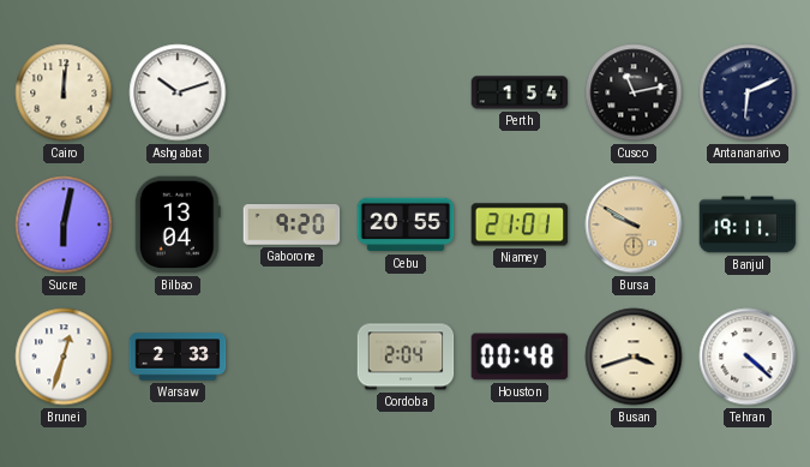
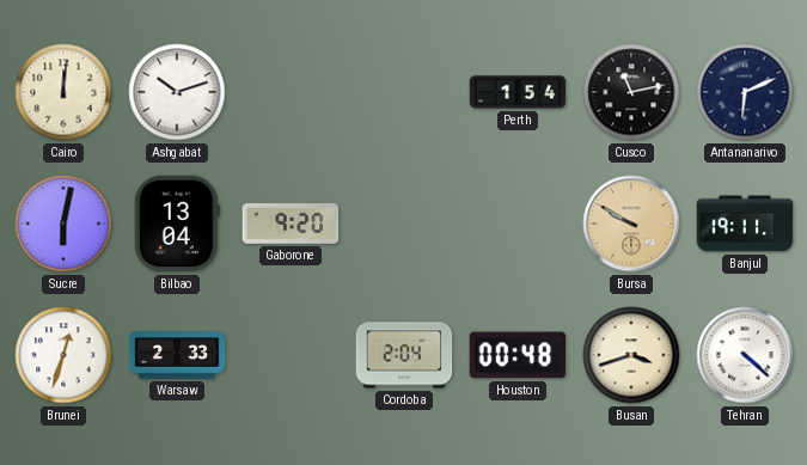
Cebu: 20:55 -> none
Niamey: 21:01 -> none
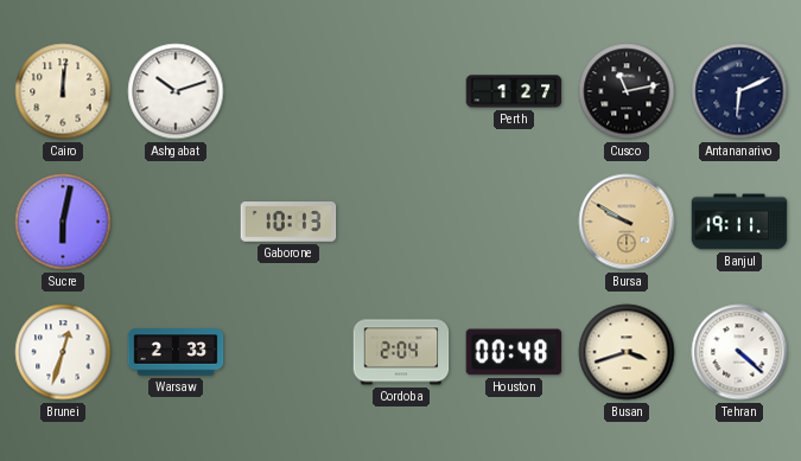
Perth: 1:54 -> 1:27
Bilbao: 13:04 -> none
Gaborone: 9:20 -> 10:13
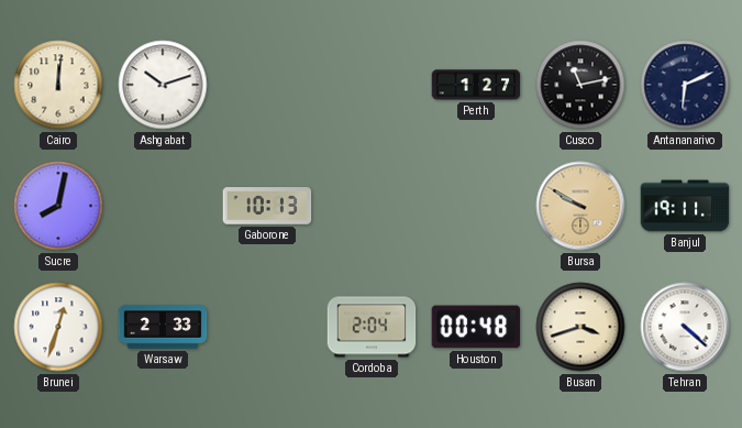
Sucre: 6:02 -> 8:02
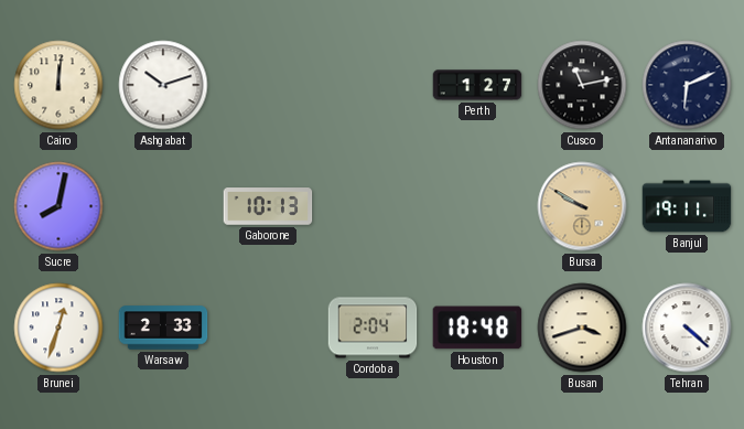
Houston: 00:48 -> 18:48
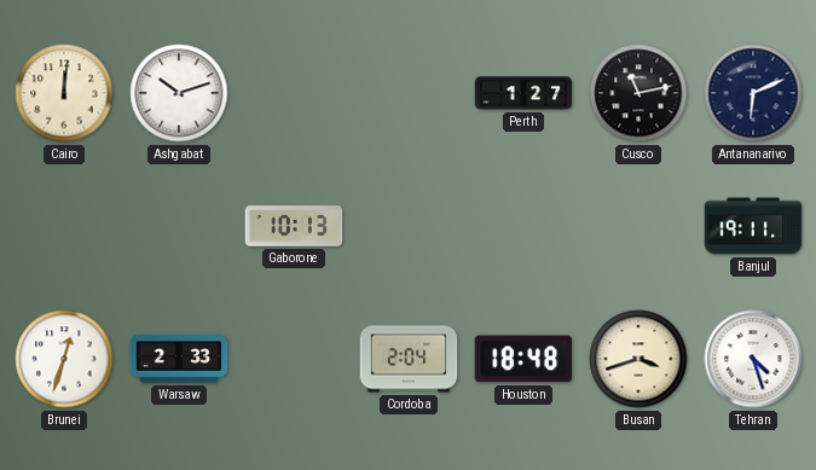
Sucre: 8:02 -> none
Bursa: 9:50 -> none
Tehran: 4:22 -> 4:27
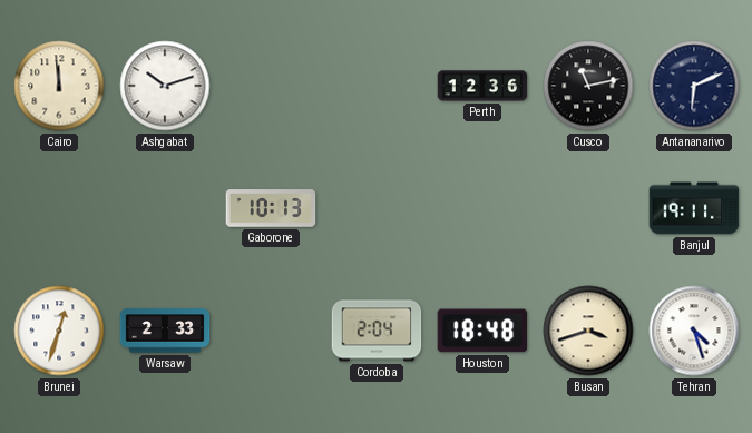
Cairo: 12:01 -> 11:59
Perth: 1:27 -> 12:36
